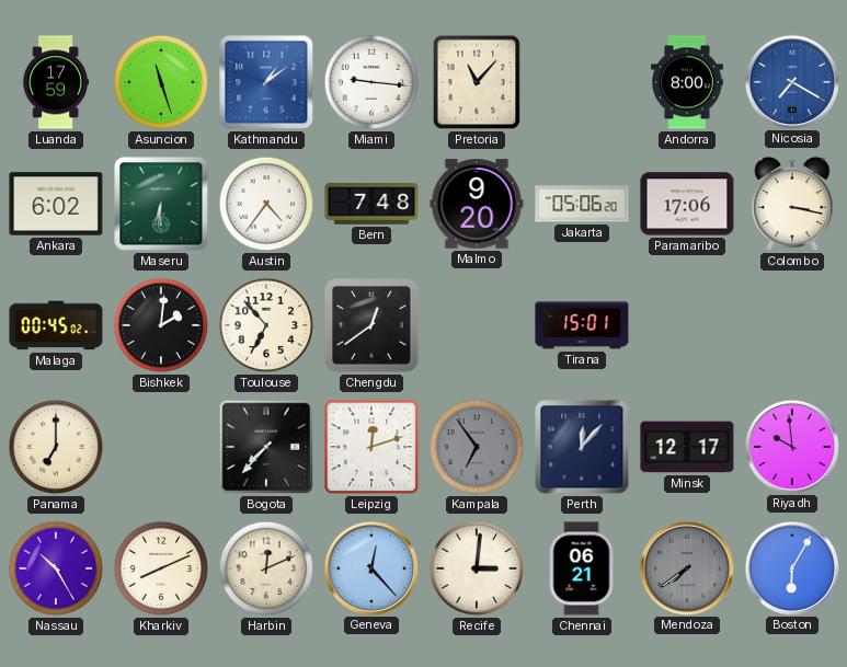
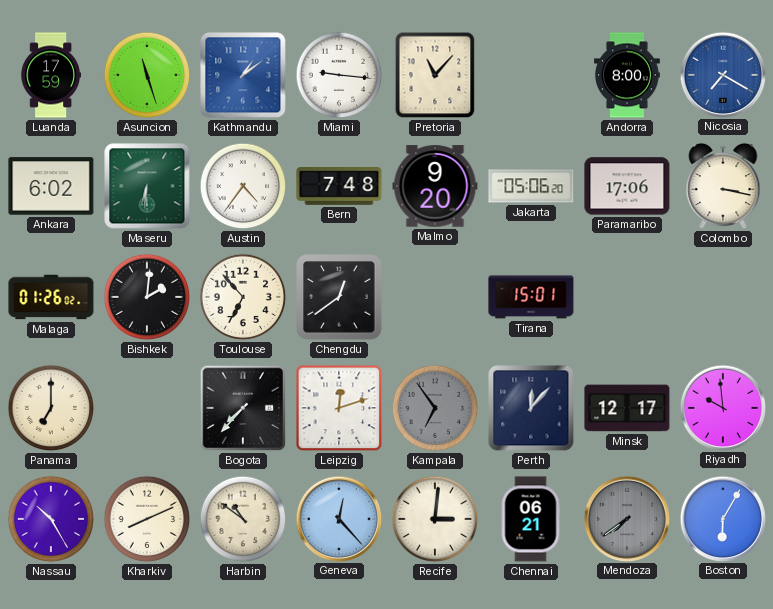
Malaga: 00:45 -> 01:26
Harbin: 12:11 -> 10:51
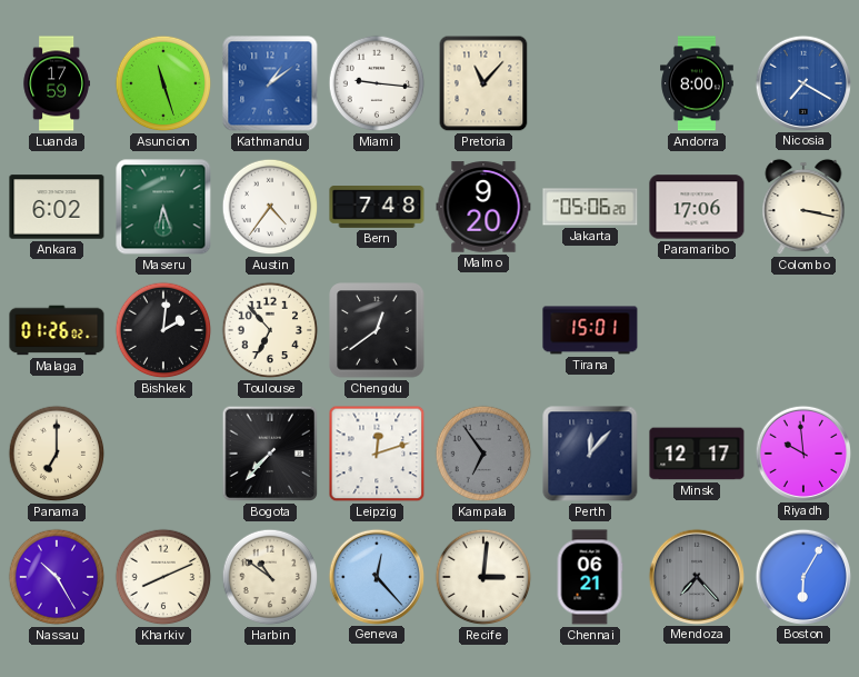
Maseru: 6:31 -> 6:27
Mendoza: 7:39 -> 7:23
